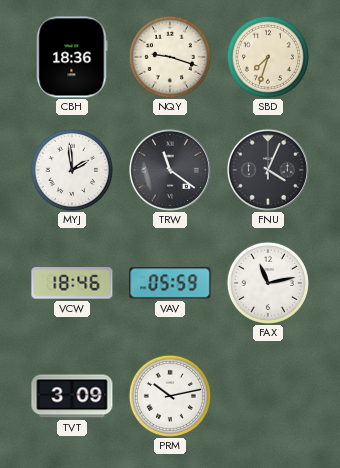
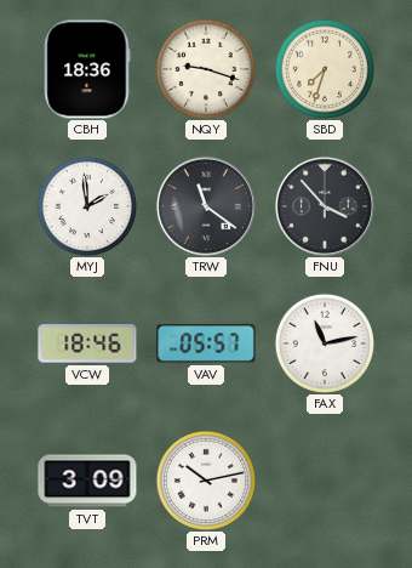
FNU: 4:04 -> 3:53
VAV: 05:59 -> 05:57
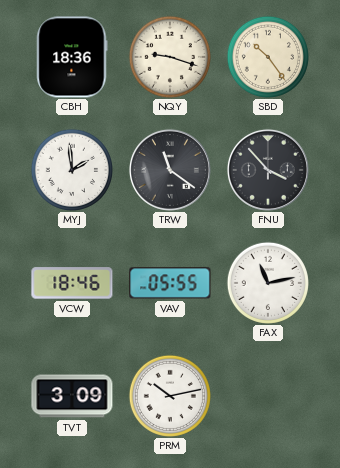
SBD: 7:33 -> 10:24
VAV: 05:57 -> 05:55
